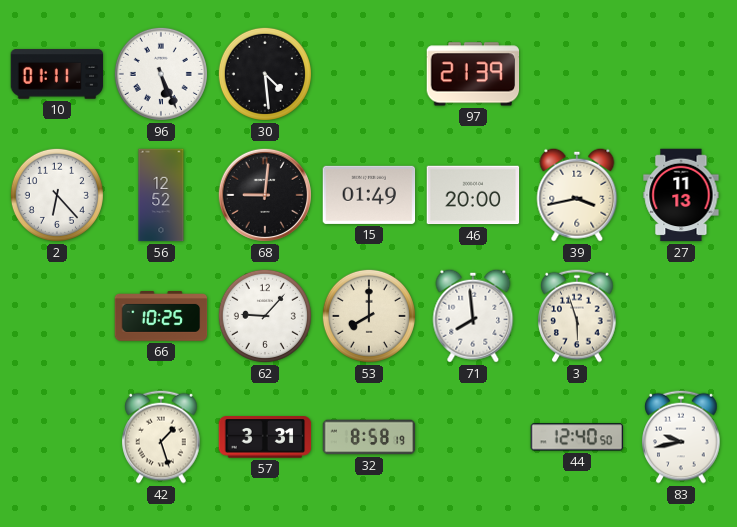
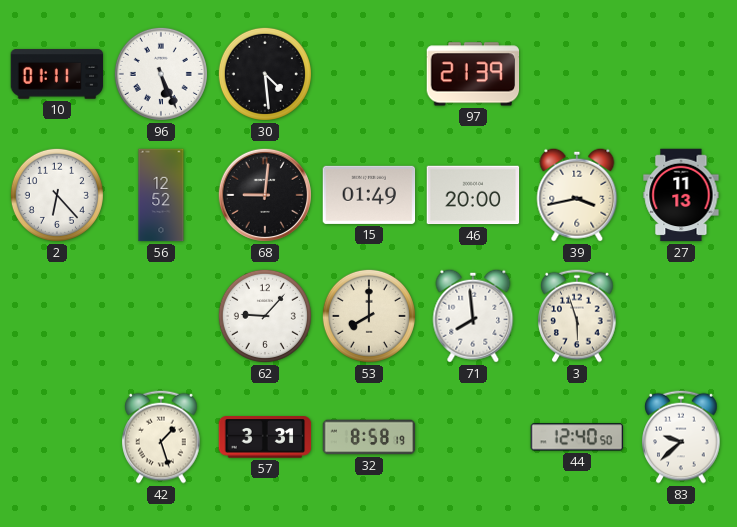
66: 10:25 -> none
83: 9:43 -> 9:38
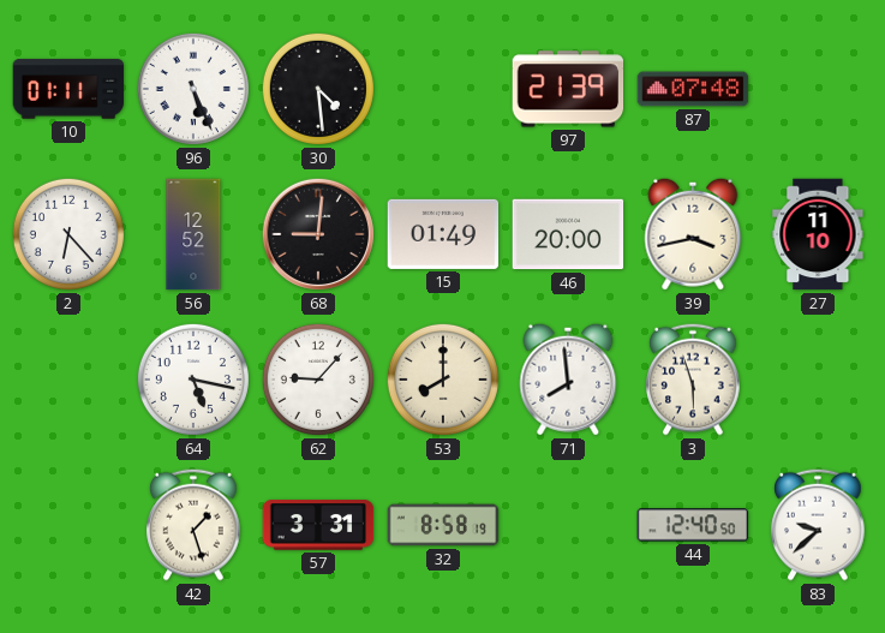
87: none -> 07:48
27: 11:13 -> 11:10
64: none -> 5:17
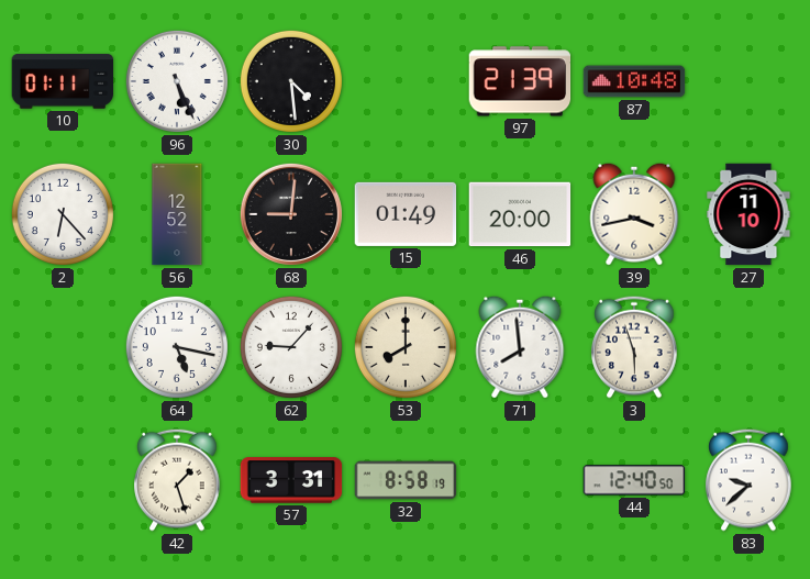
87: 07:48 -> 10:48
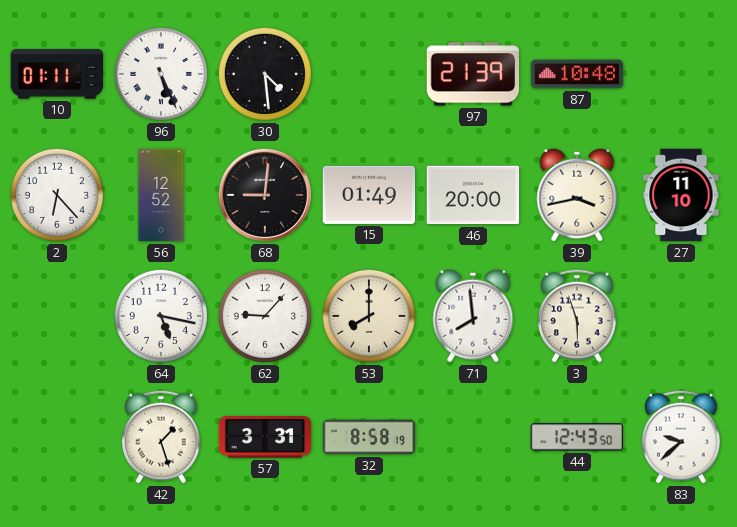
44: 12:40 -> 12:43
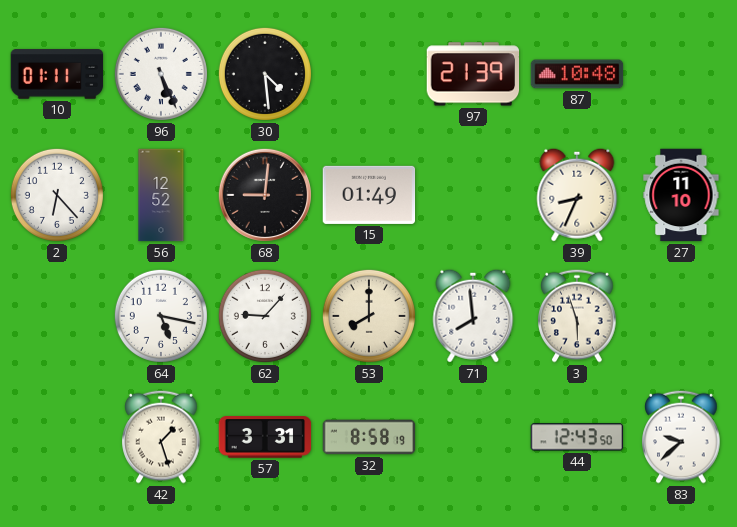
46: 20:00 -> none
39: 3:43 -> 8:34
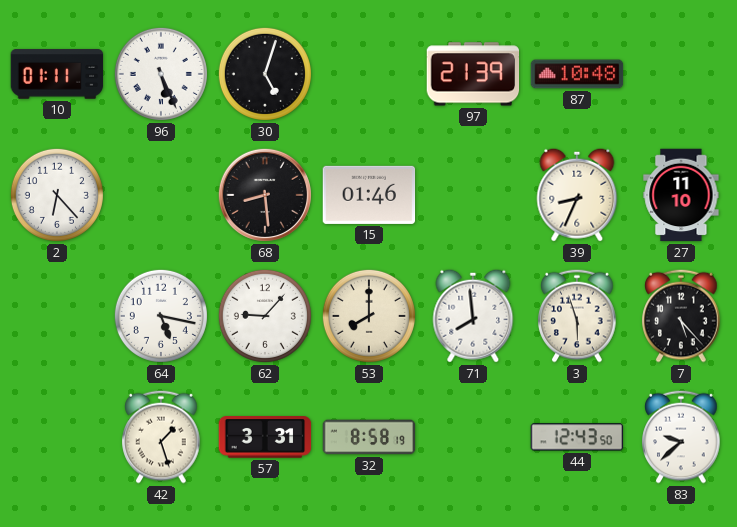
30: 4:29 -> 5:03
56: 12:52 -> none
68: 9:01 -> 8:29
15: 01:49 -> 01:46
7: none -> 5:23
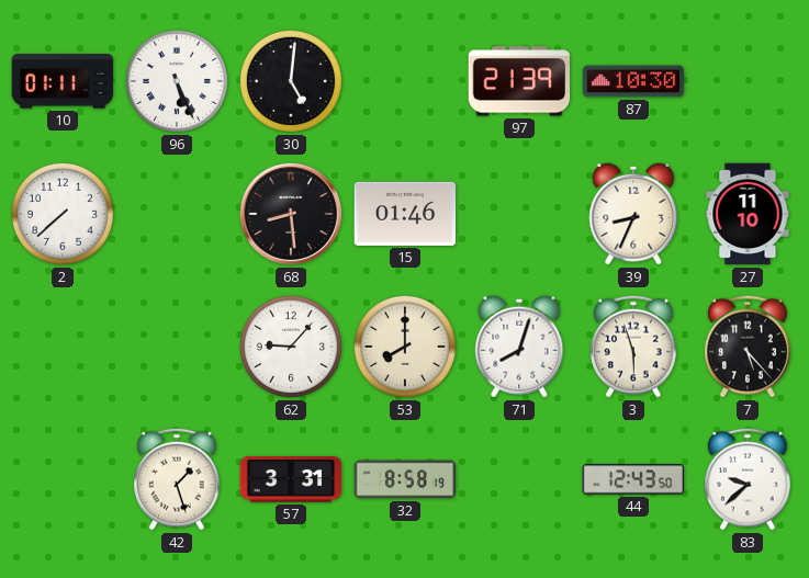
30: 5:03 -> 5:01
87: 10:48 -> 10:30
2: 6:23 -> 7:38
64: 5:17 -> none
71: 7:59 -> 8:03
